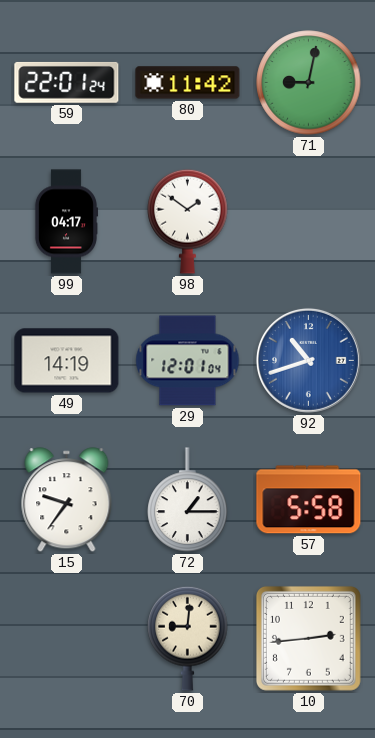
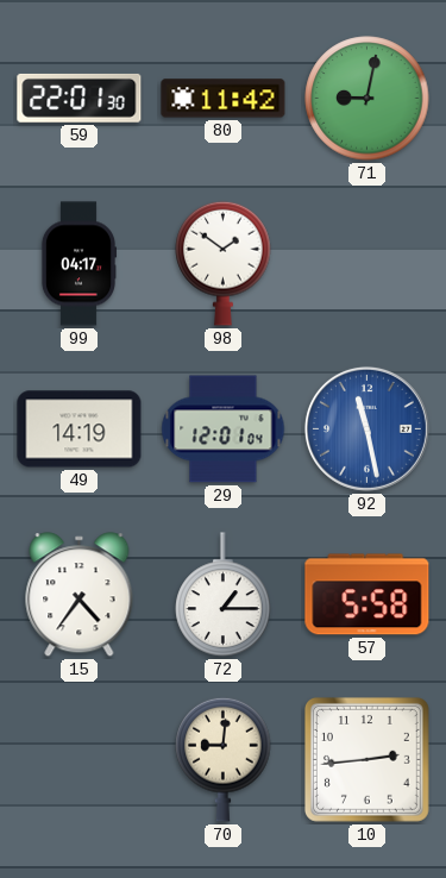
59: 22:01:24 -> 22:01:30
92: 10:42 -> 11:28
15: 9:36 -> 4:36
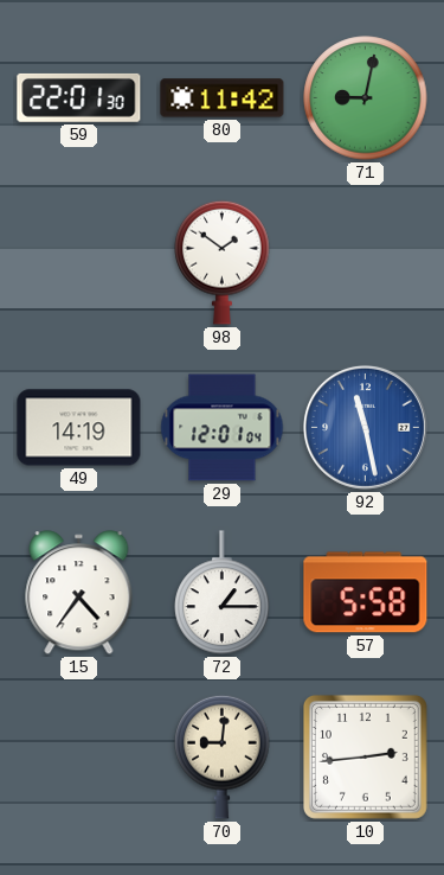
99: 04:17 -> none
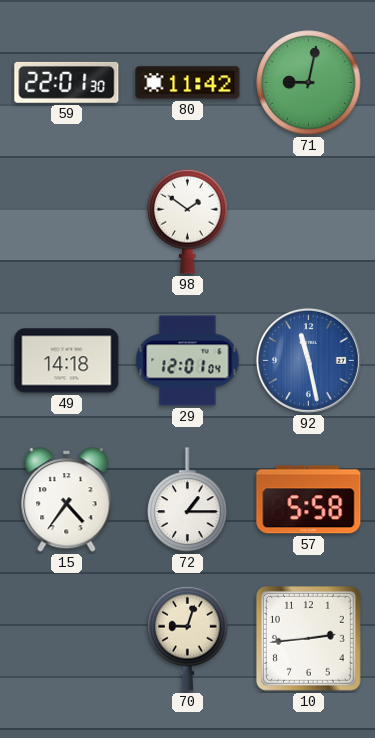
49: 14:19 -> 14:18
70: 9:01 -> 9:03
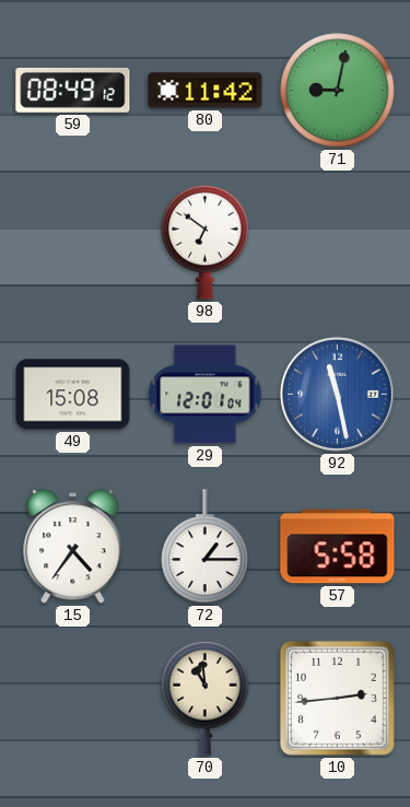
59: 22:01 -> 08:49
98: 1:51 -> 6:51
49: 14:18 -> 15:08
70: 9:03 -> 10:59
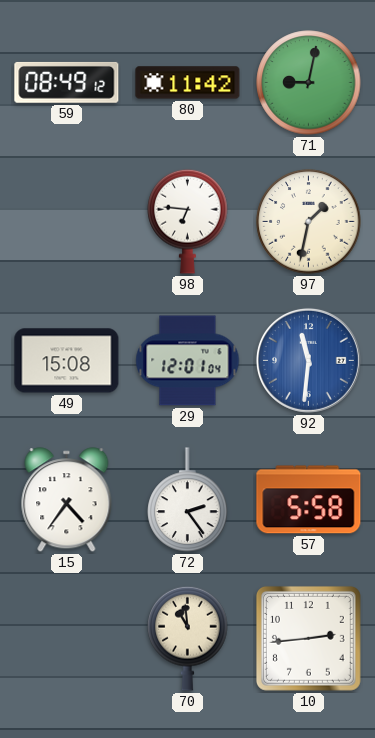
98: 6:51 -> 6:46
97: none -> 1:32
92: 11:28 -> 11:31
72: 1:15 -> 2:24
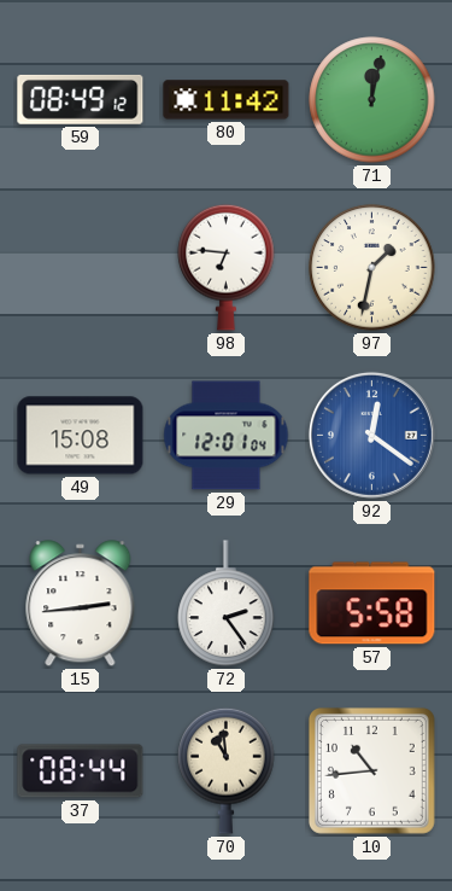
71: 9:02 -> 12:02
92: 11:31 -> 12:21
15: 4:36 -> 2:44
37: none -> 08:44
10: 2:44 -> 10:44
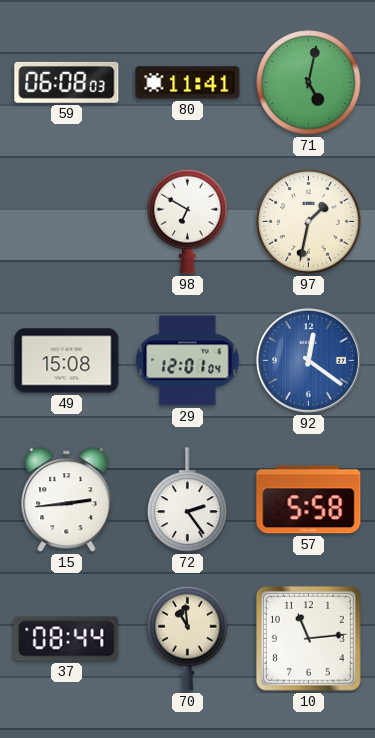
59: 08:49 -> 06:08
80: 11:42 -> 11:41
71: 12:02 -> 5:02
98: 6:46 -> 6:50
10: 10:44 -> 11:14
